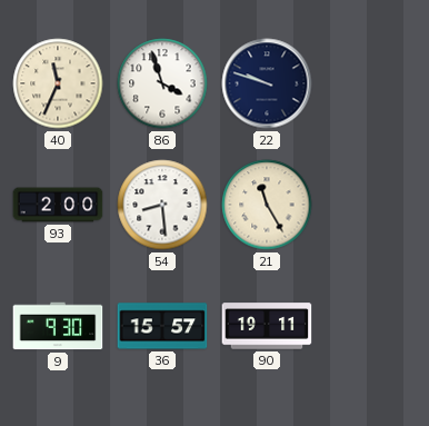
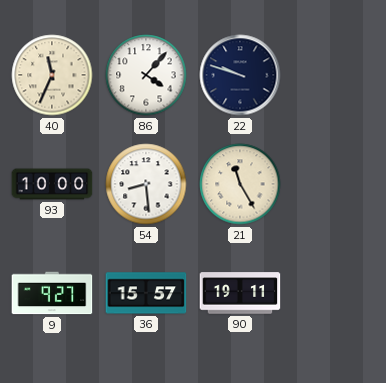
86: 3:57 -> 4:07
93: 2:00 -> 10:00
9: 9:30 -> 9:27
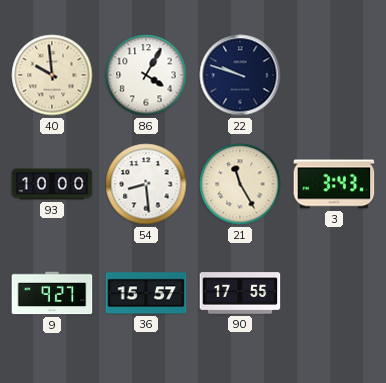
40: 11:34 -> 9:59
86: 4:07 -> 4:05
3: none -> 3:43
90: 19:11 -> 17:55
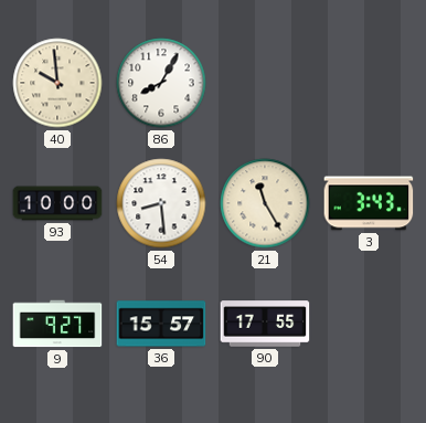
86: 4:05 -> 8:05
22: 9:48 -> none
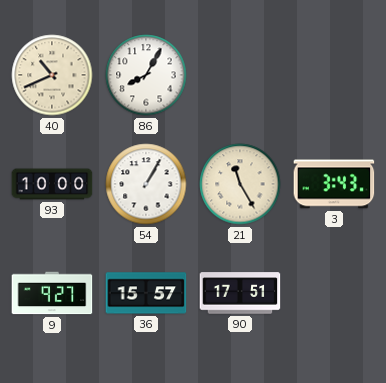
40: 9:59 -> 10:41
54: 8:29 -> 1:05
90: 17:55 -> 17:51
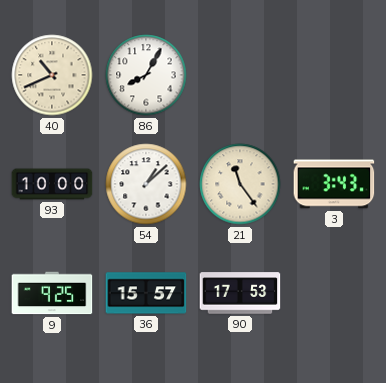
54: 1:05 -> 1:08
21: 11:25 -> 11:24
9: 9:27 -> 9:25
90: 17:51 -> 17:53
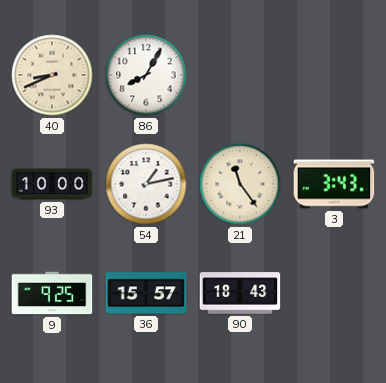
40: 10:41 -> 8:41
54: 1:08 -> 1:13
90: 17:53 -> 18:43
